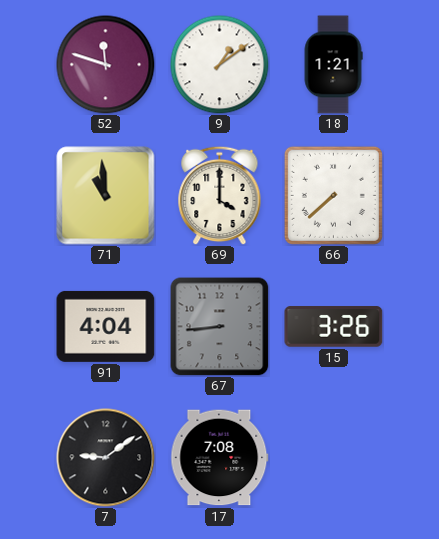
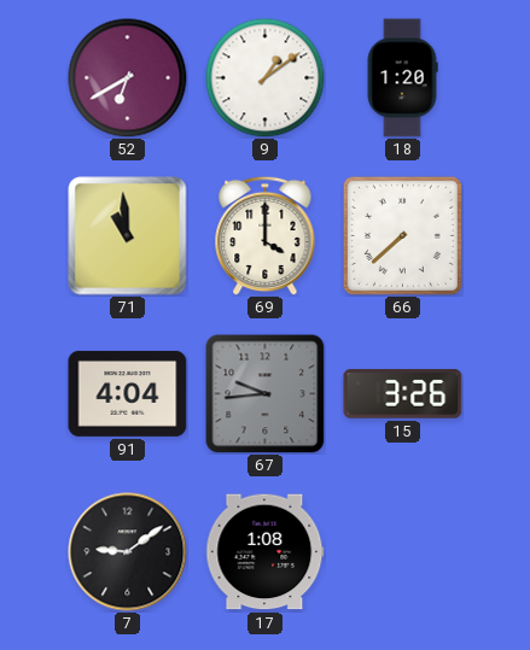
52: 11:48 -> 6:40
18: 1:21 -> 1:20
67: 8:44 -> 9:44
17: 7:08 -> 1:08
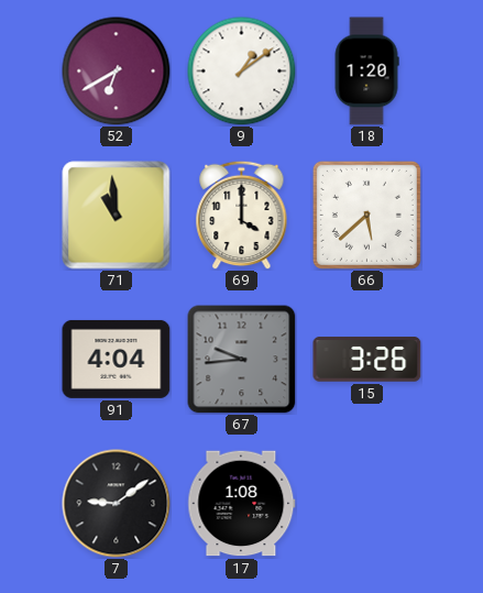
66: 7:38 -> 5:38
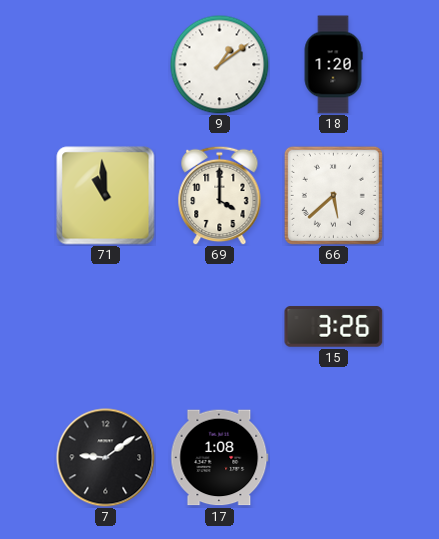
52: 6:40 -> none
91: 4:04 -> none
67: 9:44 -> none
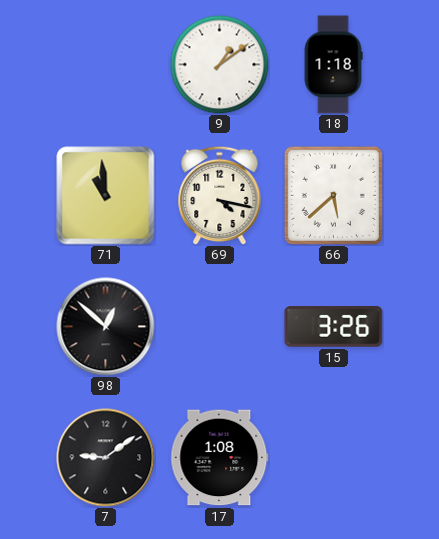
18: 1:20 -> 1:18
69: 4:00 -> 4:17
98: none -> 12:52
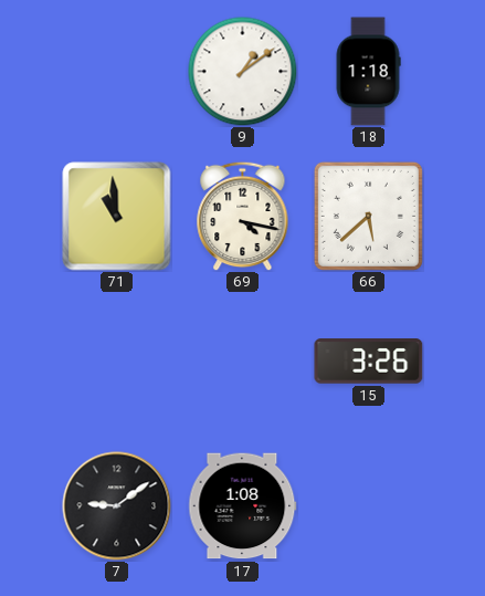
98: 12:52 -> none
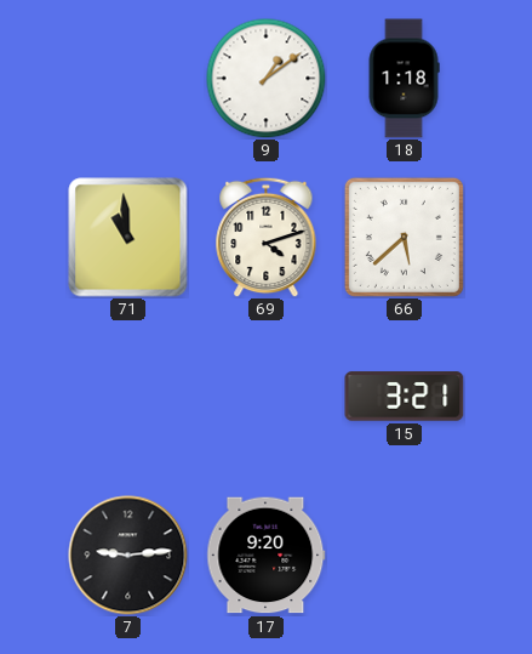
69: 4:17 -> 4:12
15: 3:26 -> 3:21
7: 9:09 -> 9:14
17: 1:08 -> 9:20
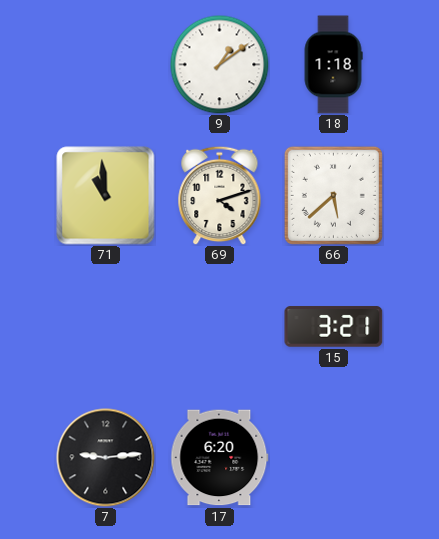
17: 9:20 -> 6:20
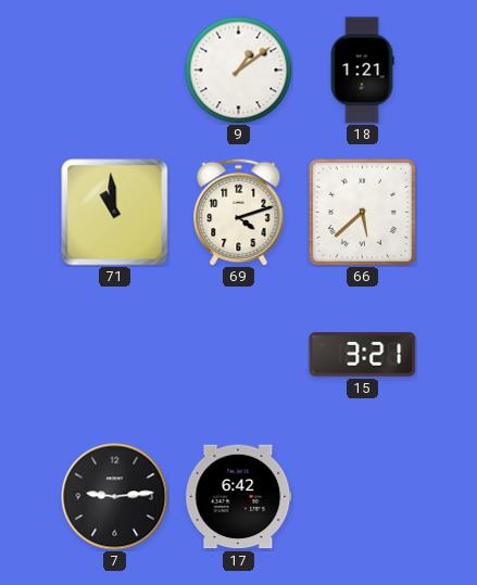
18: 1:18 -> 1:21
17: 6:20 -> 6:42
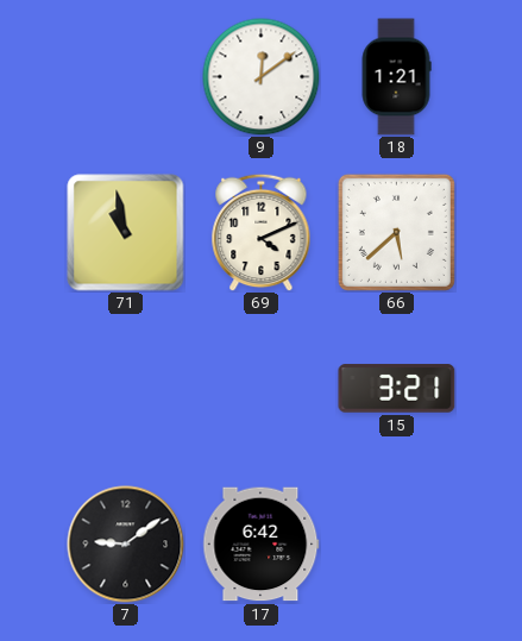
9: 1:09 -> 12:09
71: 10:59 -> 10:58
69: 4:12 -> 4:11
7: 9:14 -> 9:09
